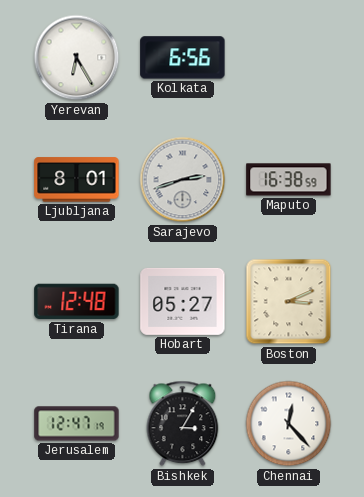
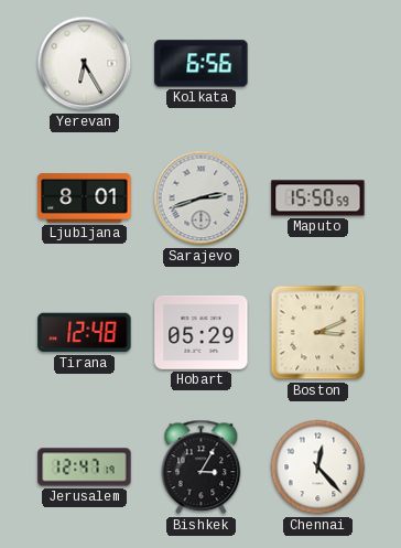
Maputo: 16:38 -> 15:50
Hobart: 05:27 -> 05:29
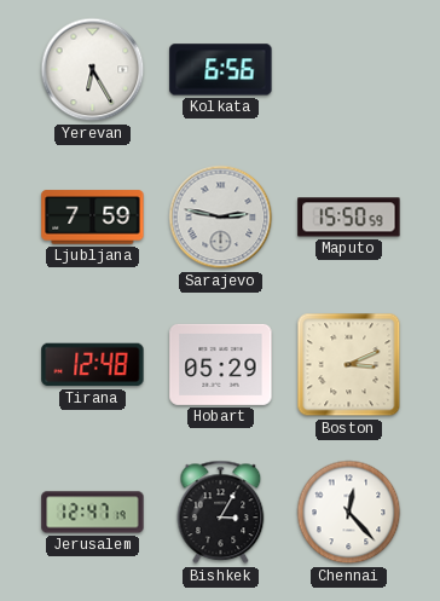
Ljubljana: 8:01 -> 7:59
Sarajevo: 2:42 -> 2:47
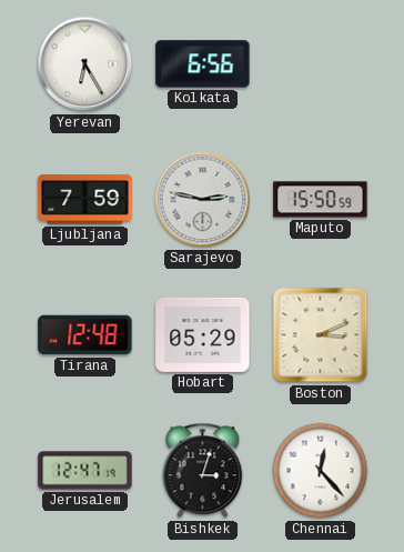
Bishkek: 3:05 -> 3:03
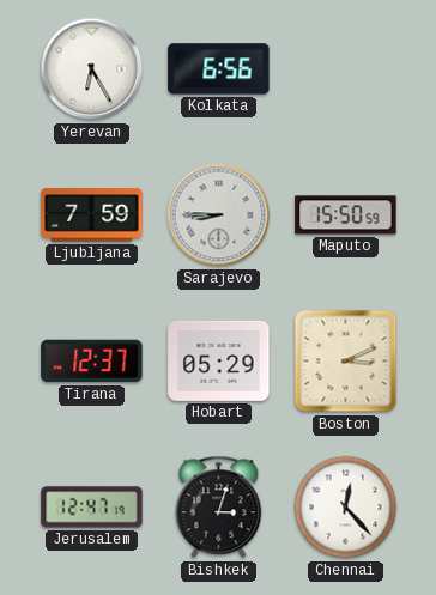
Sarajevo: 2:47 -> 8:45
Tirana: 12:48 -> 12:37
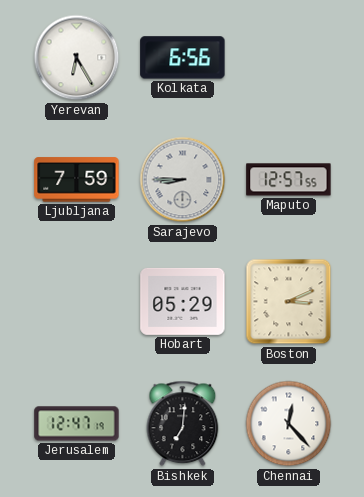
Maputo: 15:50 -> 12:57
Tirana: 12:37 -> none
Bishkek: 3:03 -> 7:01
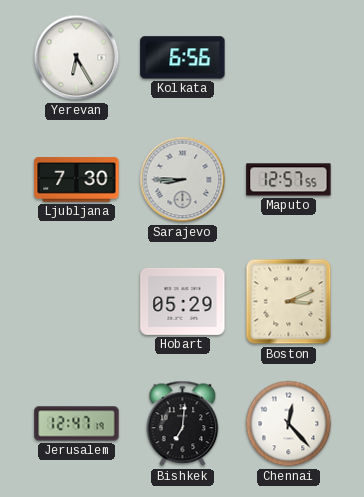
Ljubljana: 7:59 -> 7:30
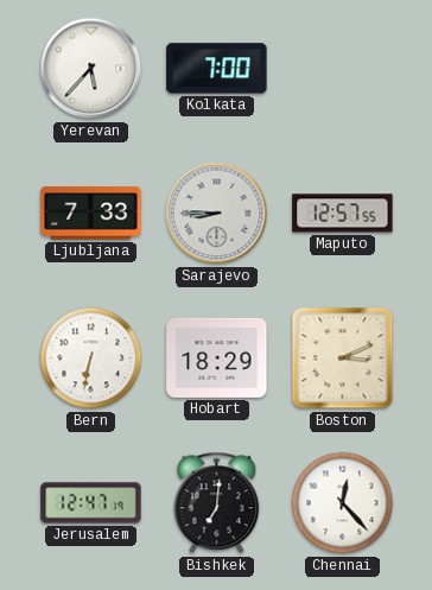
Yerevan: 6:25 -> 5:37
Kolkata: 6:56 -> 7:00
Ljubljana: 7:30 -> 7:33
Bern: none -> 6:32
Hobart: 05:29 -> 18:29
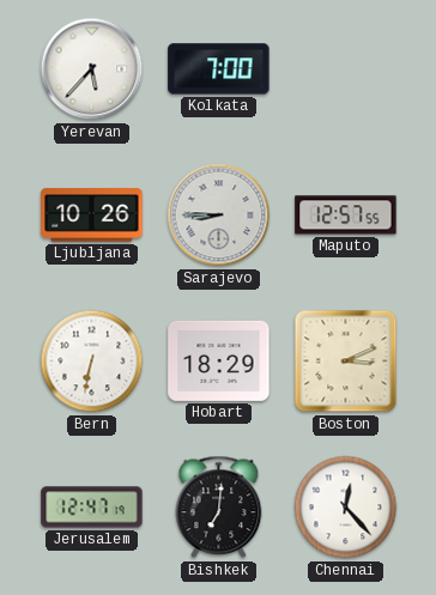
Ljubljana: 7:33 -> 10:26
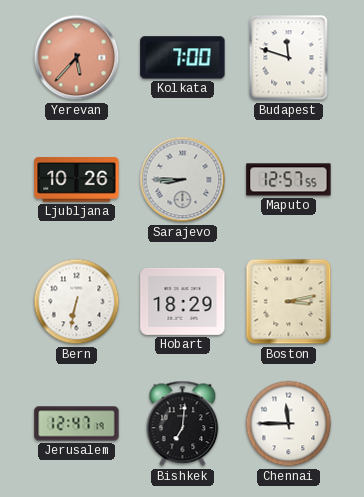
Yerevan dial: white -> salmon
Budapest: none -> 11:48
Boston: 3:11 -> 3:13
Chennai: 12:23 -> 11:45
